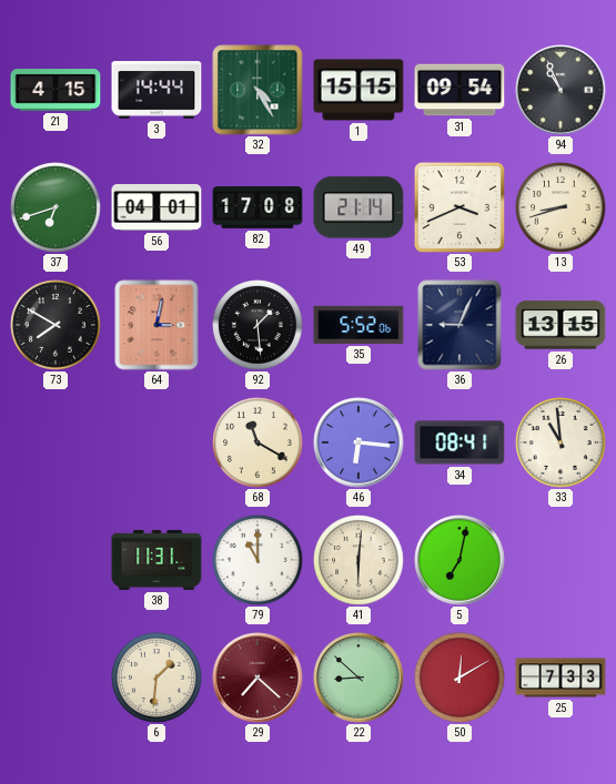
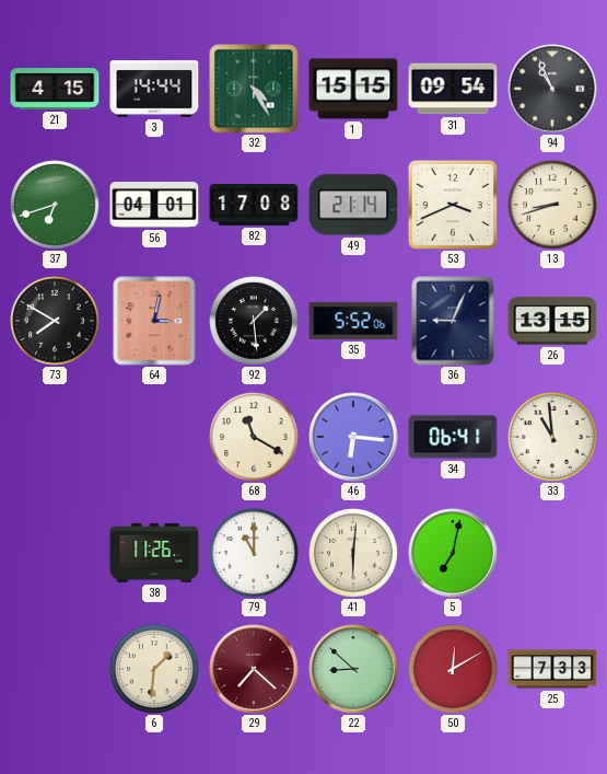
34: 08:41 -> 06:41
38: 11:31 -> 11:26
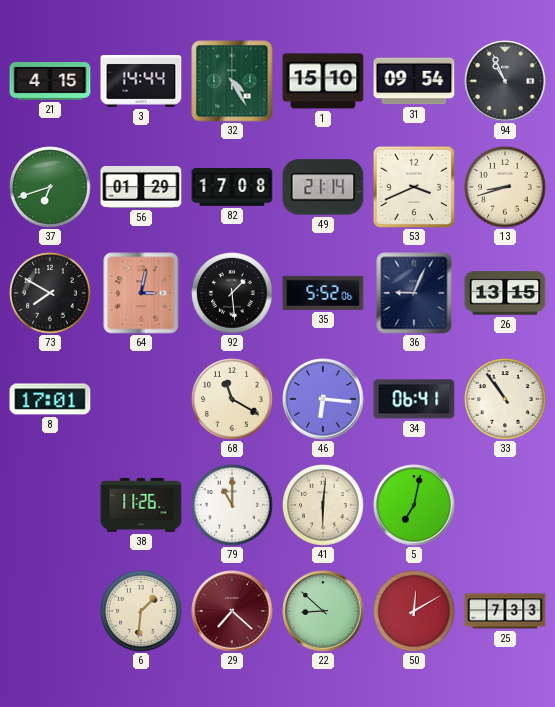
1: 15:15 -> 15:10
56: 04:01 -> 01:29
8: none -> 17:01
33: 10:59 -> 10:54
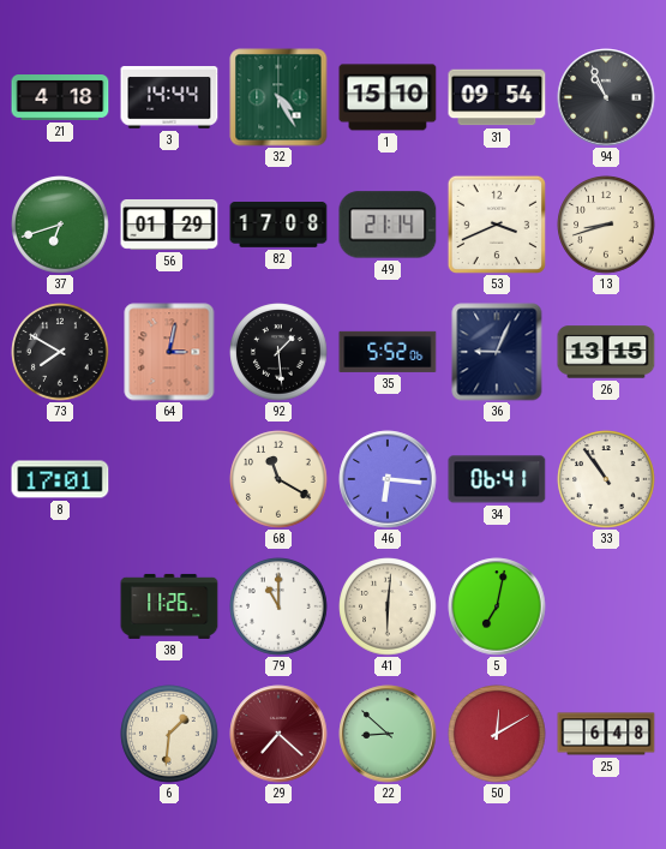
21: 4:15 -> 4:18
25: 7:33 -> 6:48
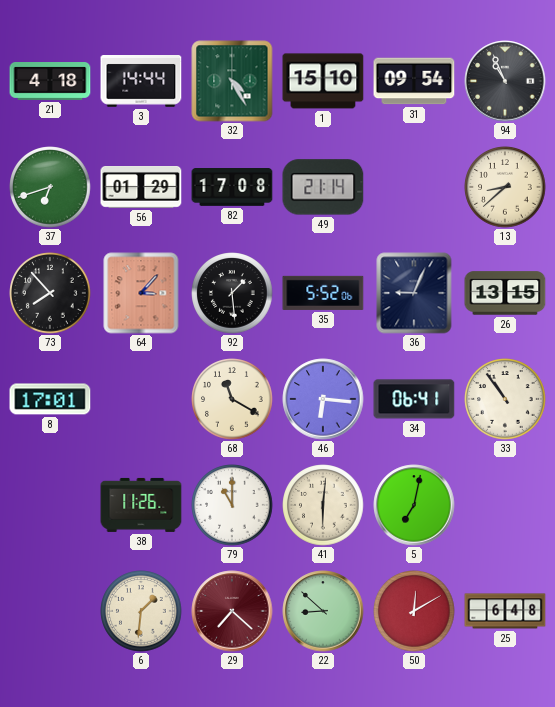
53: 3:41 -> none
13: 8:42 -> 8:38
73: 7:50 -> 7:53
64: 3:02 -> 3:07
